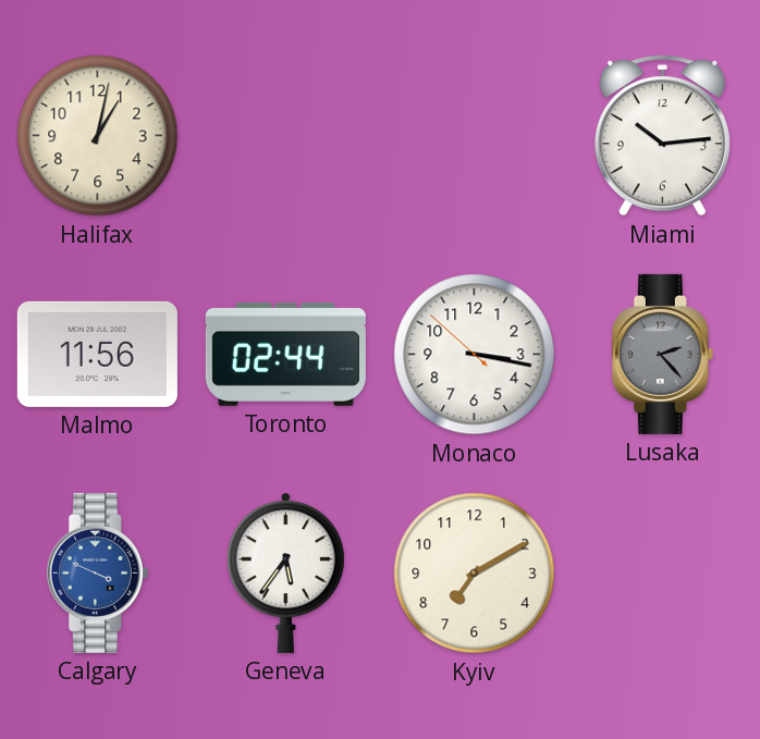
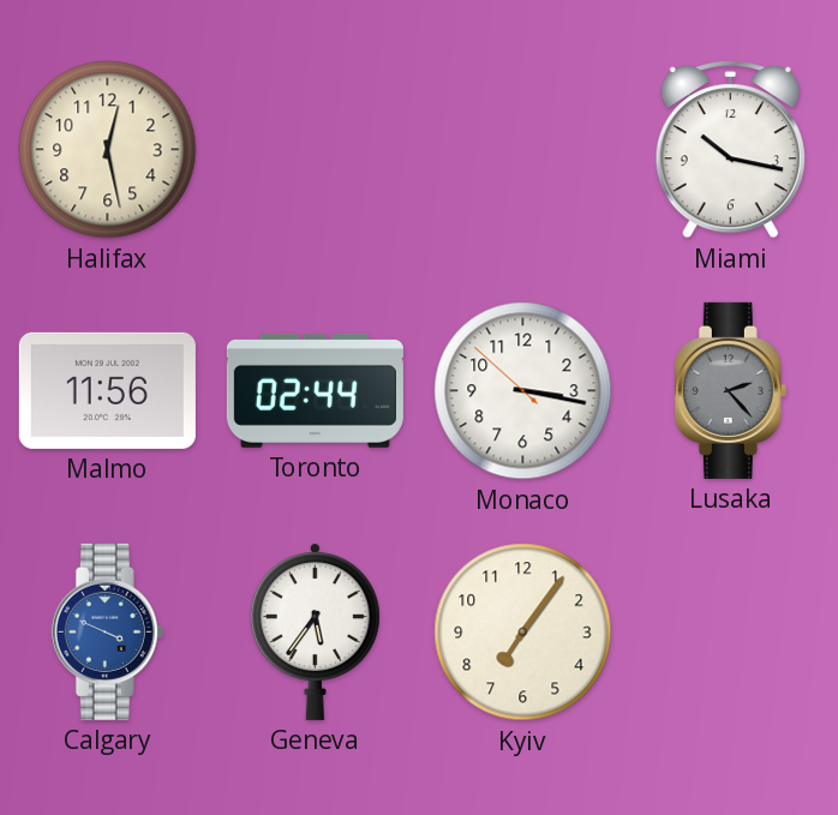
Halifax: 1:02 -> 12:28
Miami: 10:14 -> 10:17
Kyiv: 7:10 -> 7:06
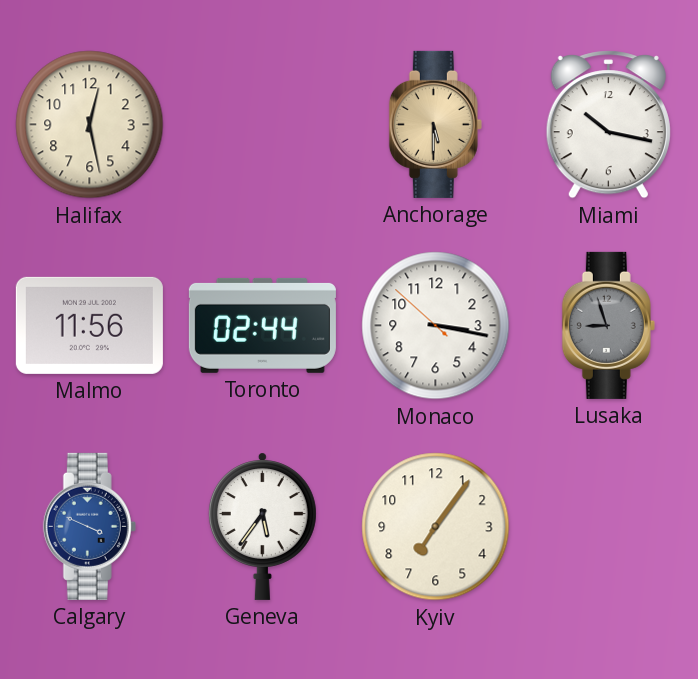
Anchorage: none -> 5:30
Lusaka: 2:23 -> 8:57
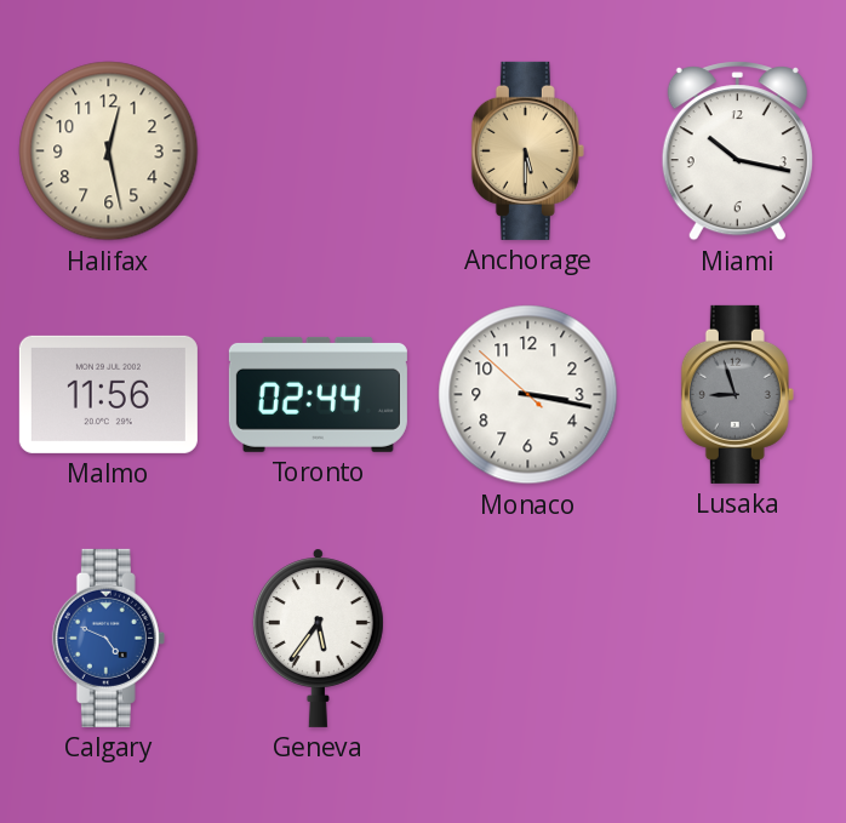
Calgary: 3:49 -> 4:49
Kyiv: 7:06 -> none
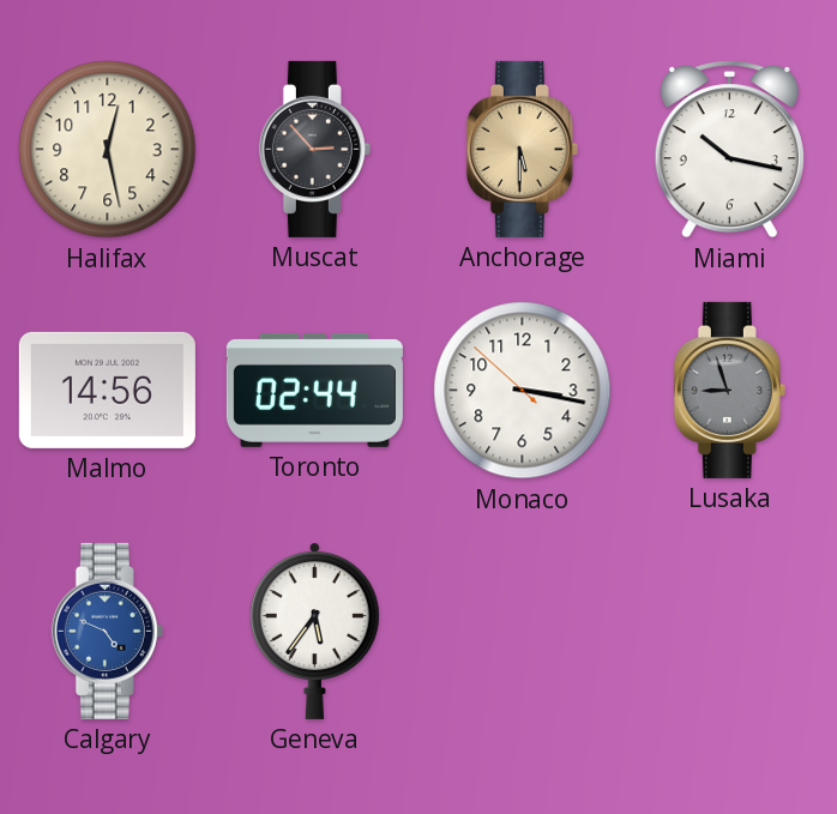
Muscat: none -> 2:53
Malmo: 11:56 -> 14:56
